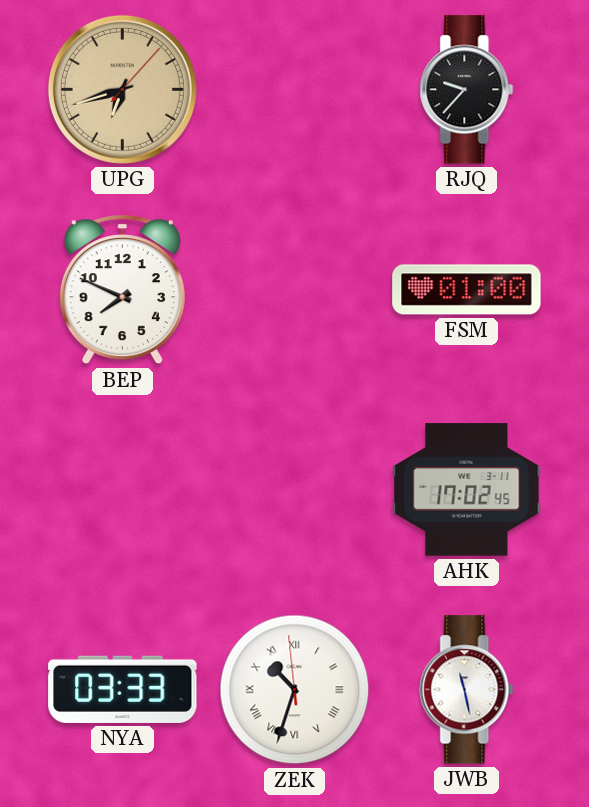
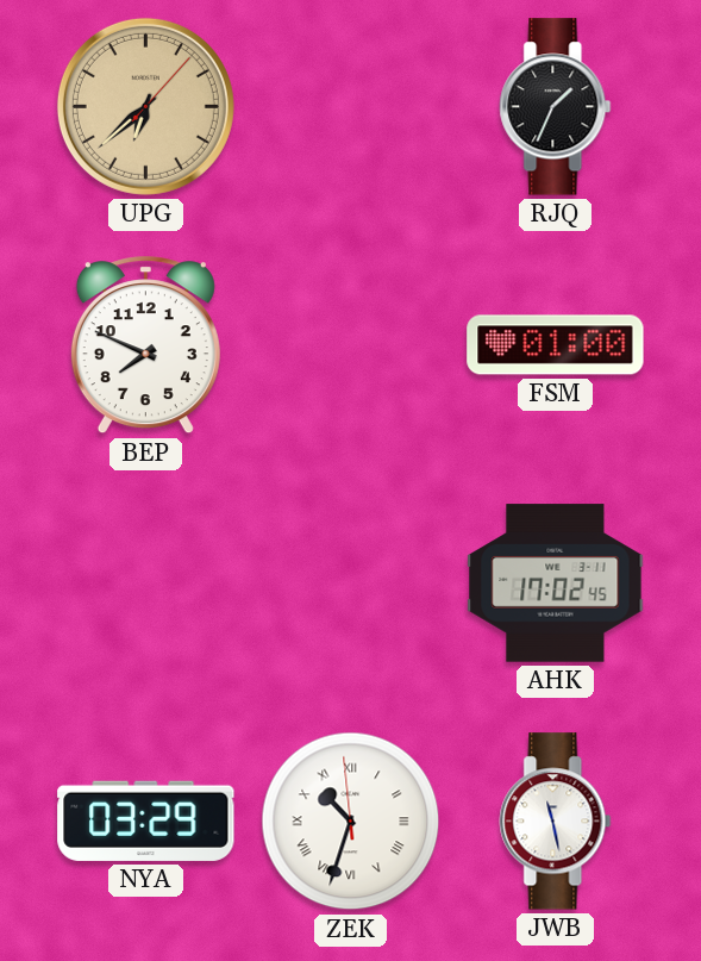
UPG: 6:42 -> 6:38
RJQ: 9:37 -> 1:34
NYA: 03:33 -> 03:29
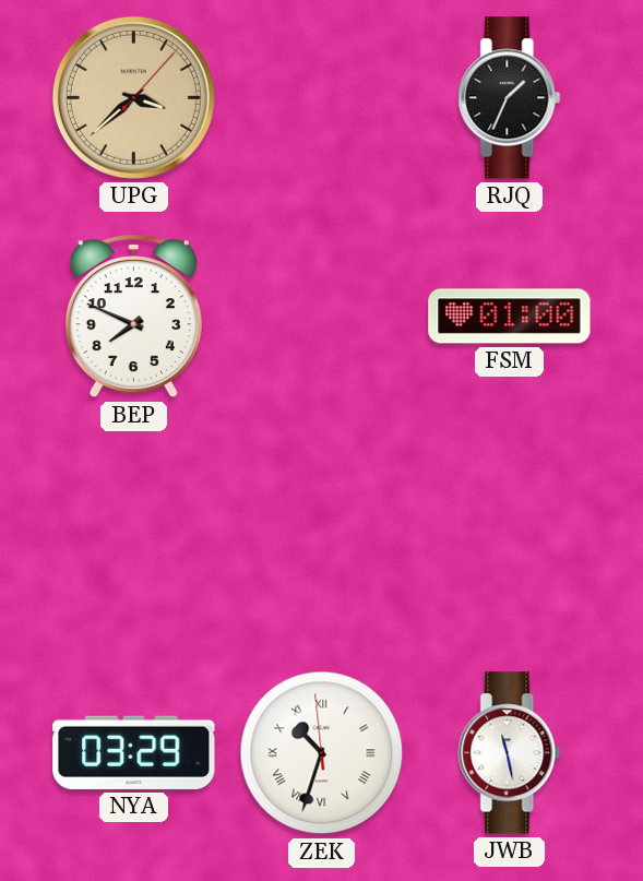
UPG: 6:38 -> 3:38
AHK: 17:02 -> none
